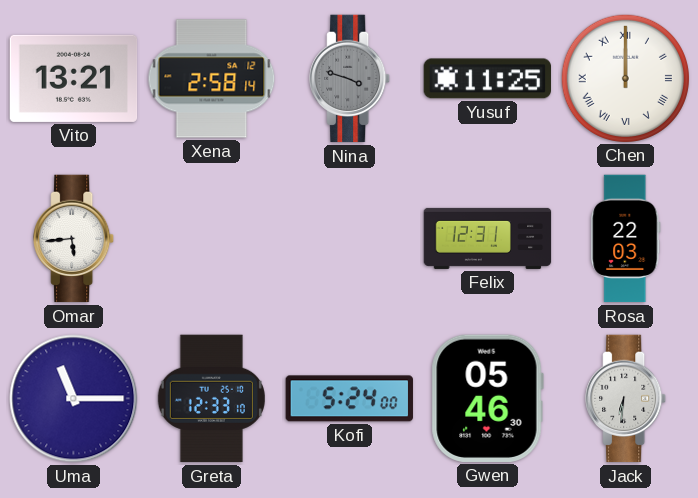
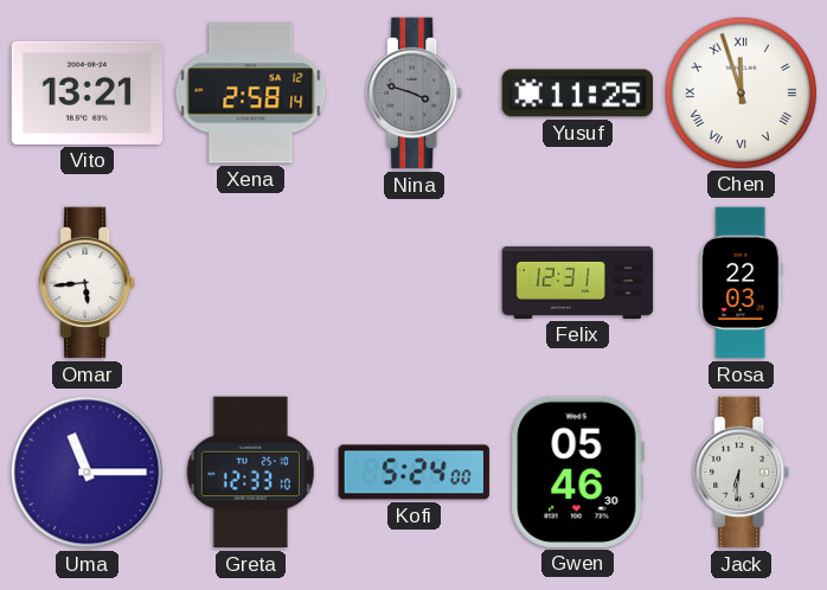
Chen: 12:00 -> 11:57
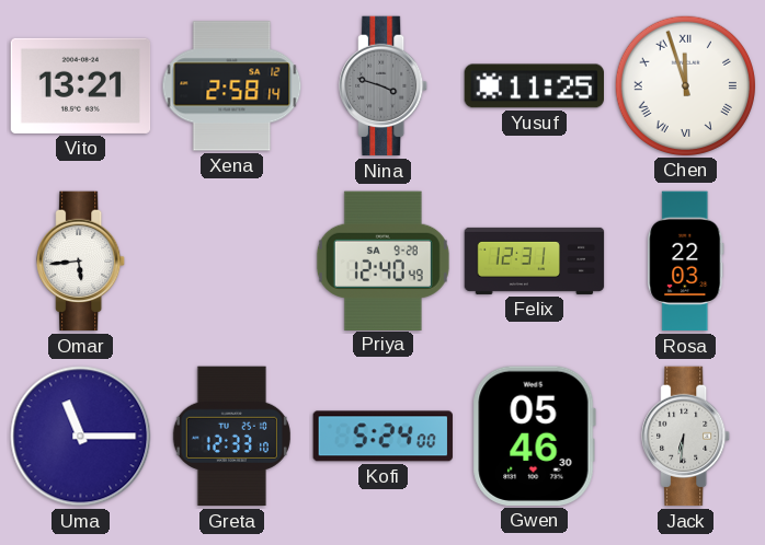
Priya: none -> 12:40
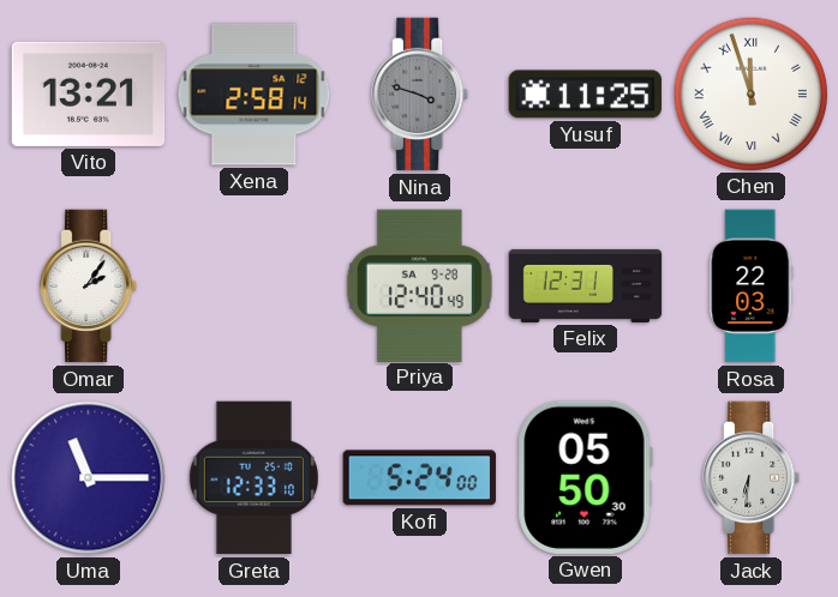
Omar: 5:44 -> 2:06
Gwen: 05:46 -> 05:50
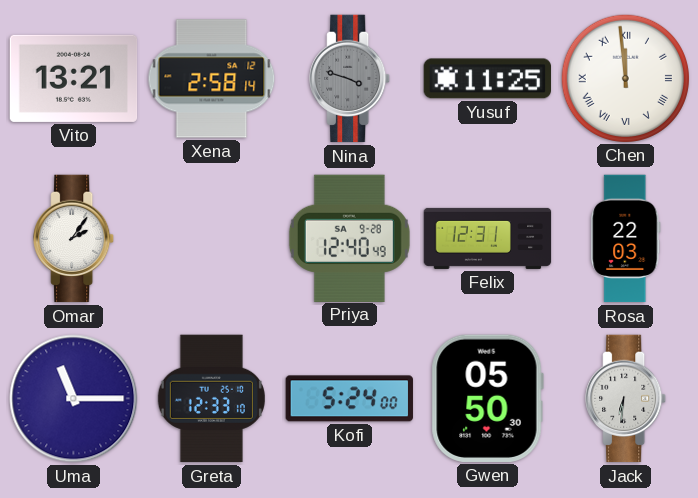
Chen: 11:57 -> 11:59
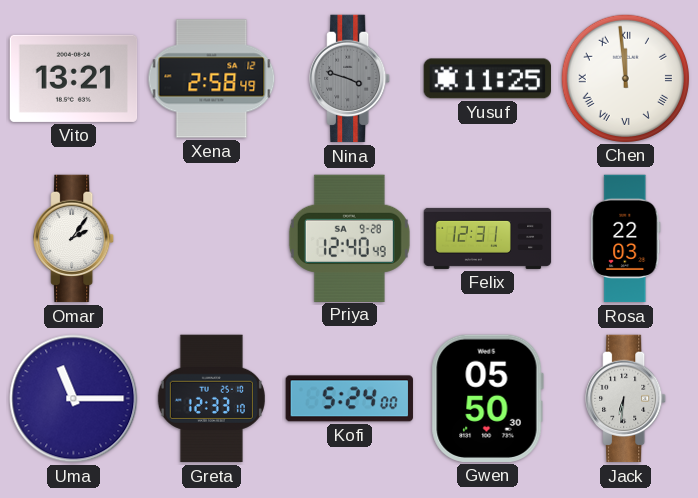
Xena: 2:58:14 -> 2:58:49
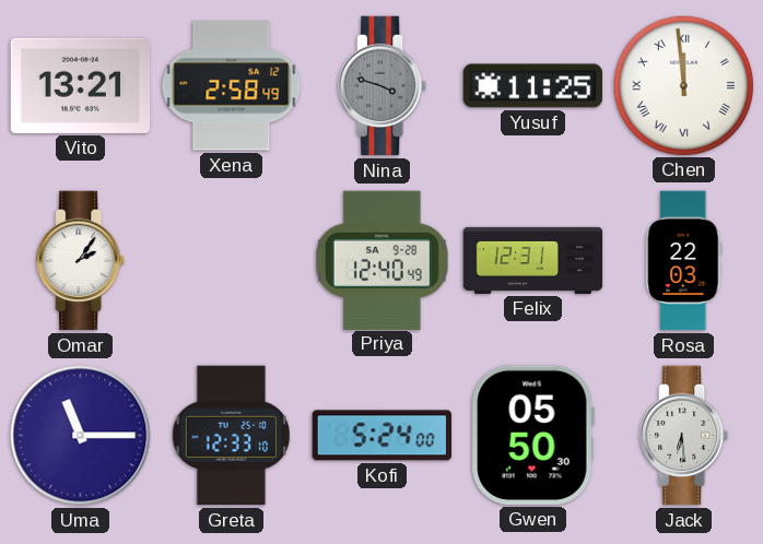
Jack: 6:31 -> 6:29
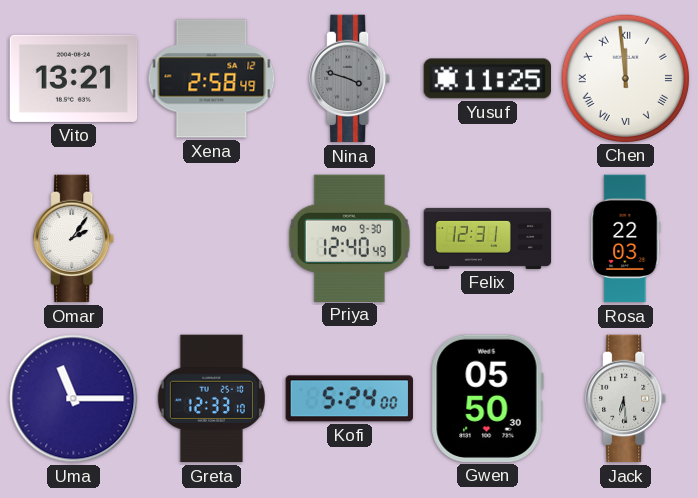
Priya date: SA 9-28 -> MO 9-30
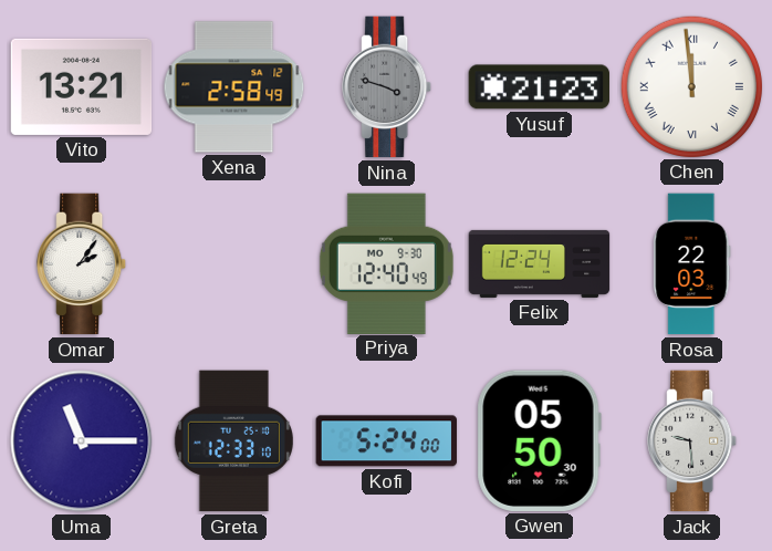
Yusuf: 11:25 -> 21:23
Felix: 12:31 -> 12:24
Jack: 6:29 -> 9:29
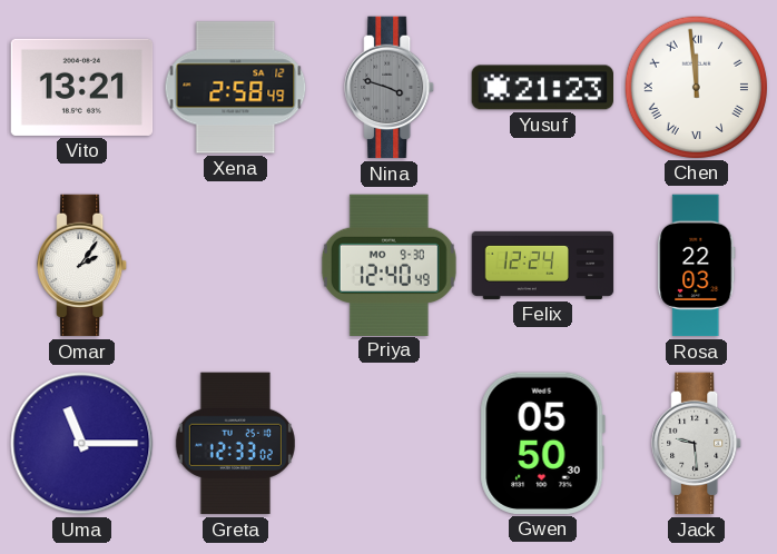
Greta: 12:33:10 -> 12:33:02
Kofi: 5:24 -> none
